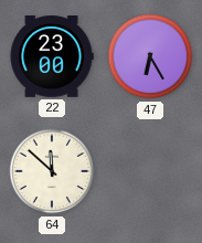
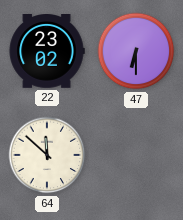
22: 23:00 -> 23:02
47: 6:25 -> 6:30
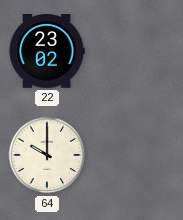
47: 6:30 -> none
64: 11:52 -> 10:00
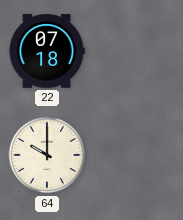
22: 23:02 -> 07:18
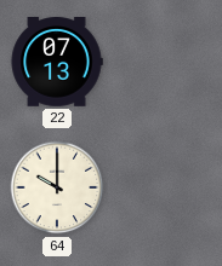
22: 07:18 -> 07:13
